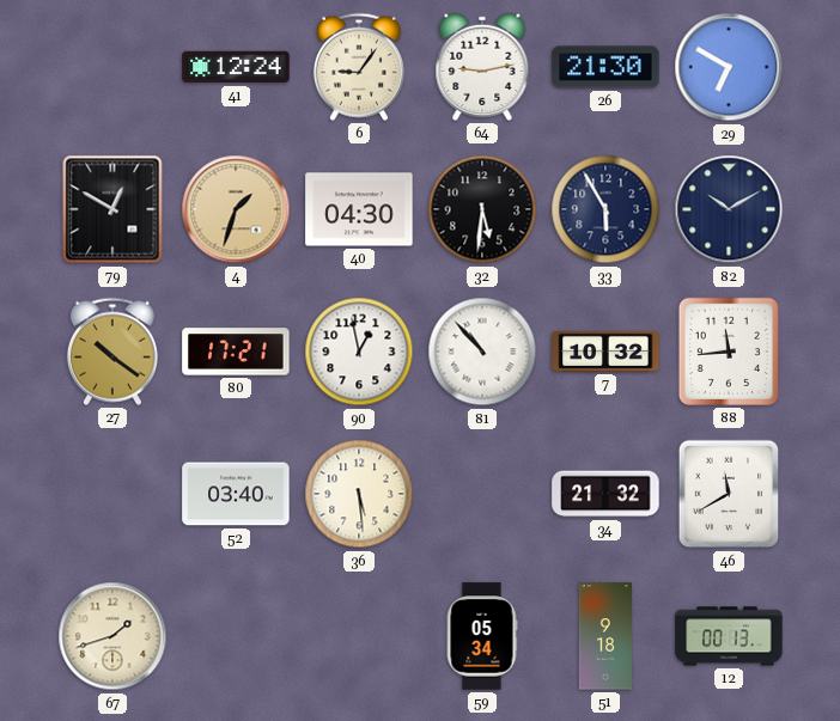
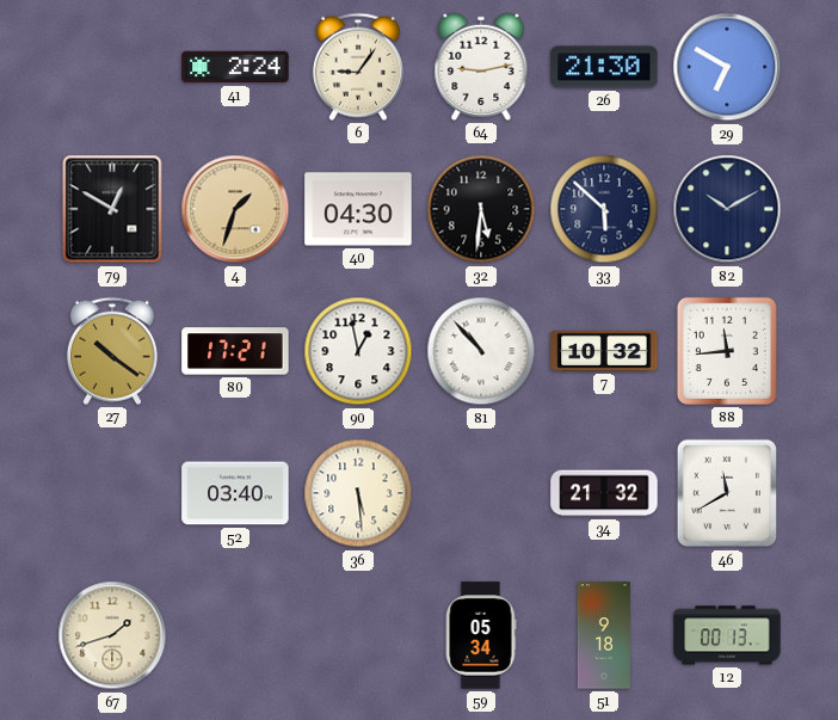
41: 12:24 -> 2:24
33: 5:55 -> 5:52
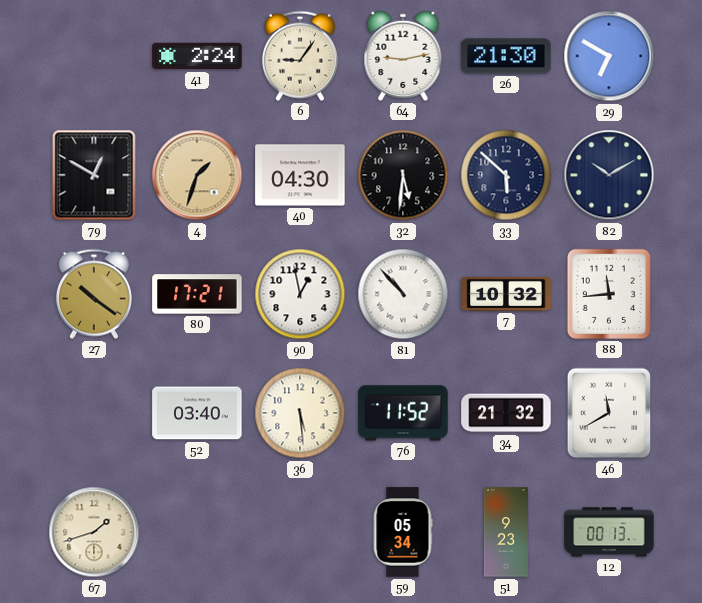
76: none -> 11:52
51: 9:18 -> 9:23
